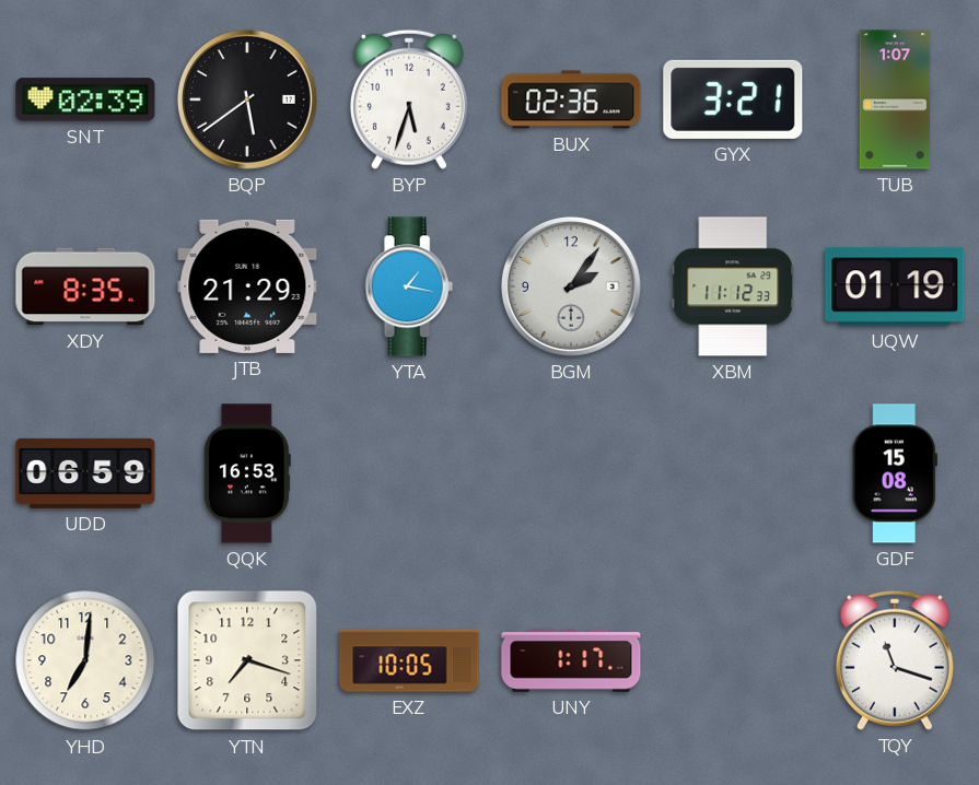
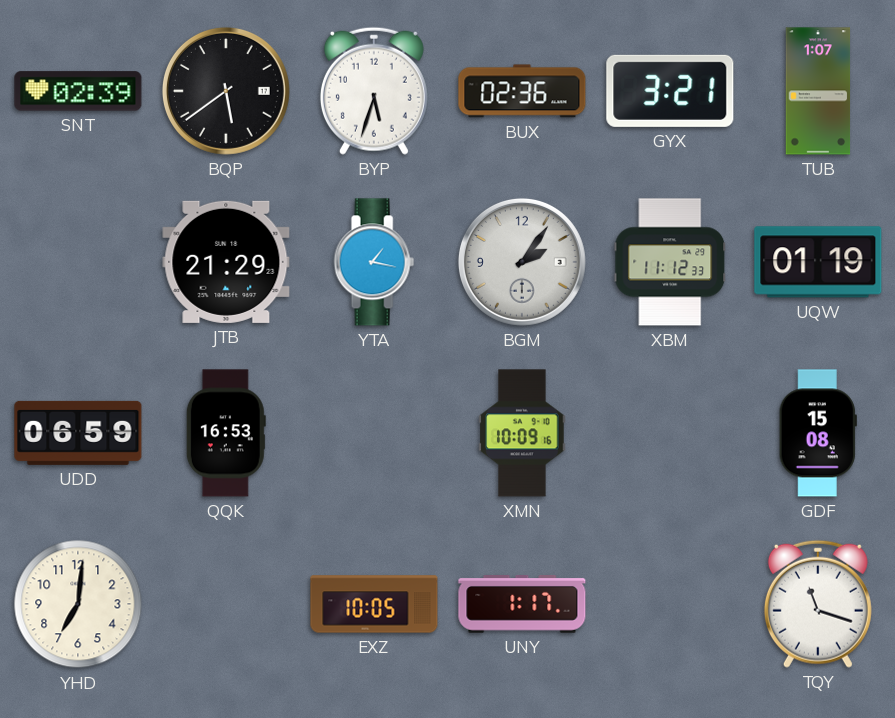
XDY: 8:35 -> none
XMN: none -> 10:09
YTN: 7:18 -> none
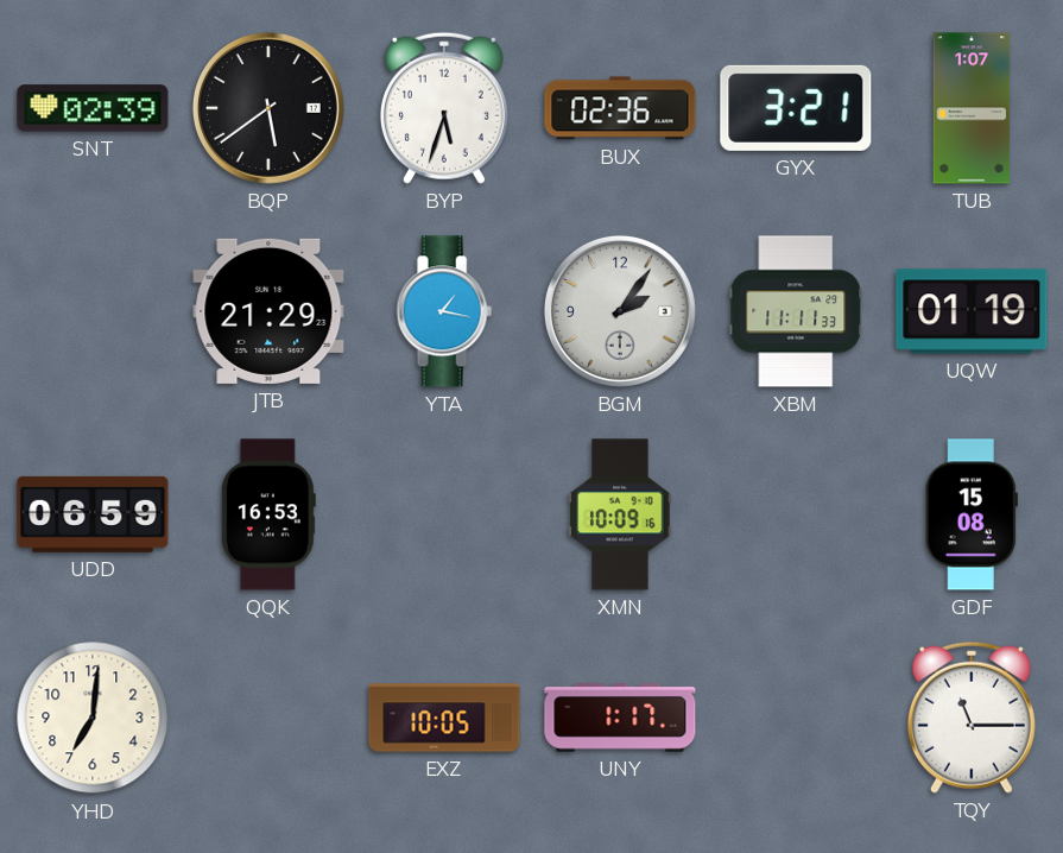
XBM: 11:12 -> 11:11
TQY: 11:18 -> 11:15
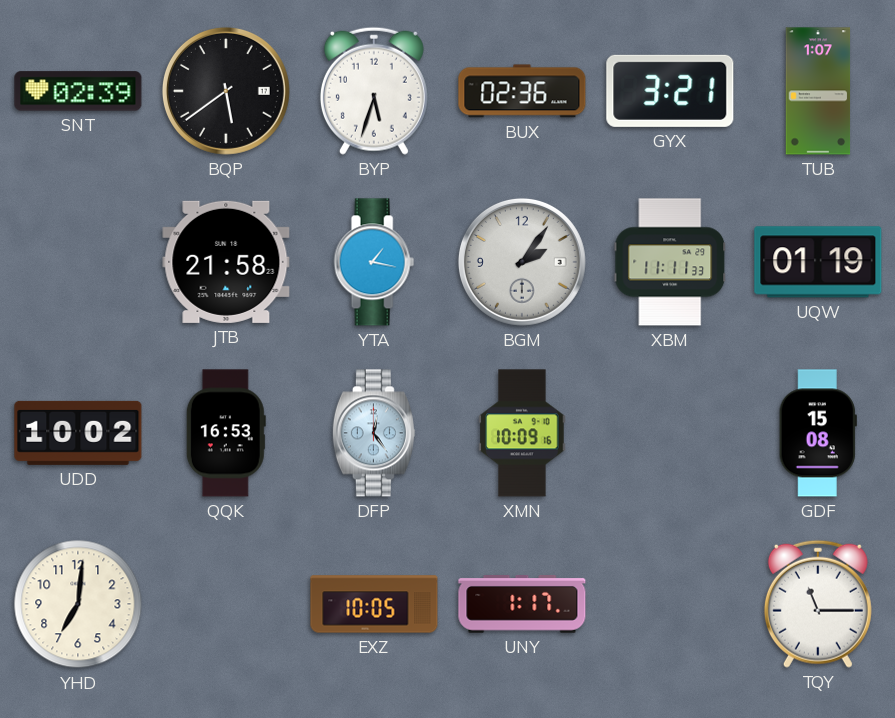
JTB: 21:29 -> 21:58
UDD: 06:59 -> 10:02
DFP: none -> 12:24
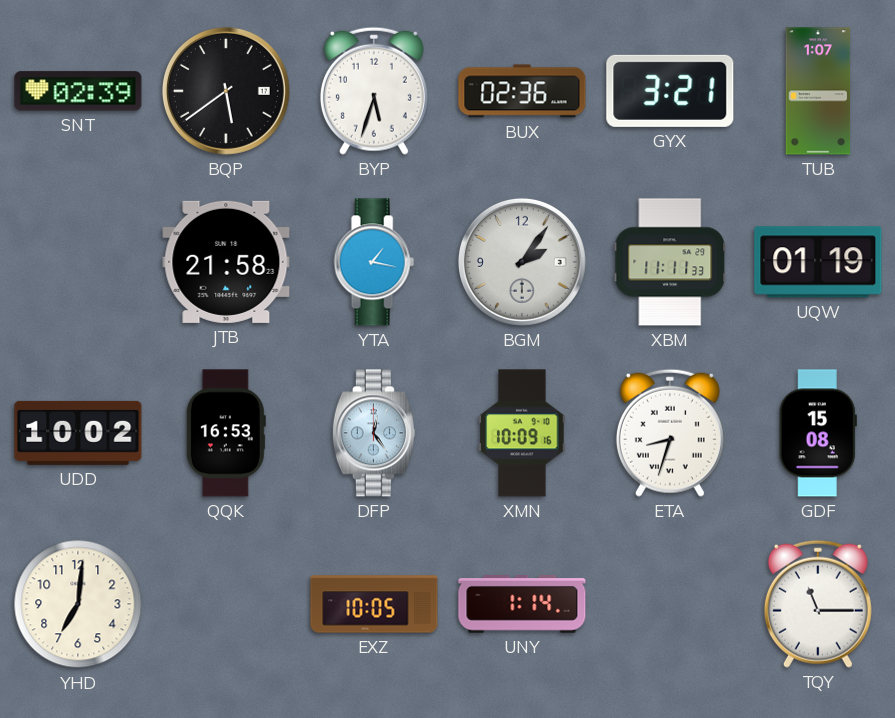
ETA: none -> 8:33
UNY: 1:17 -> 1:14
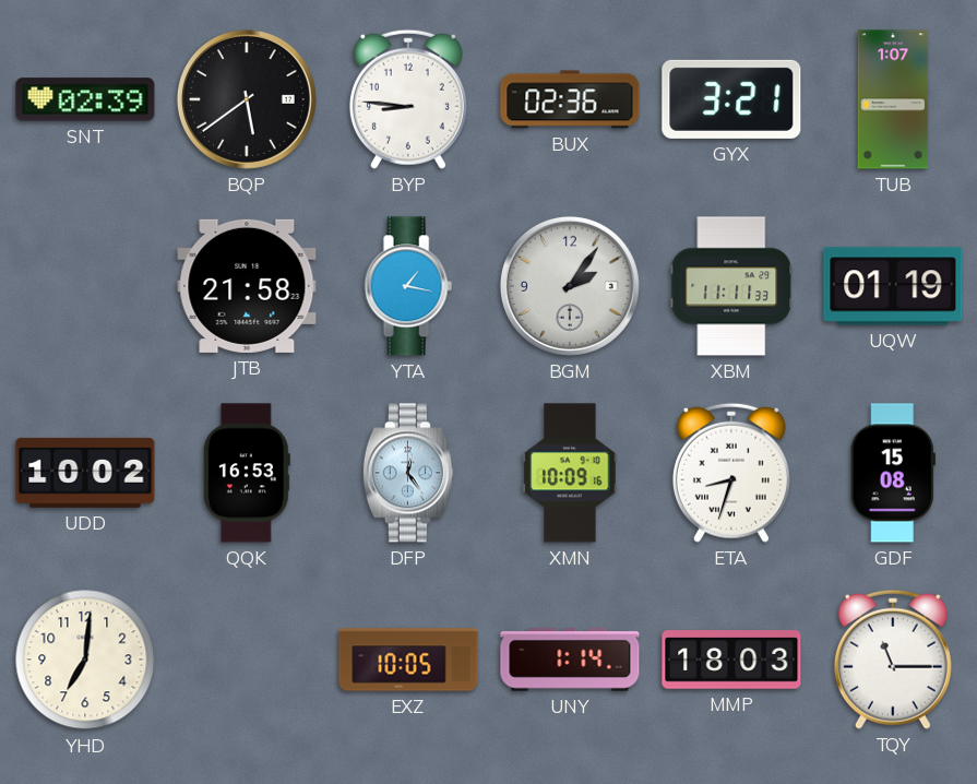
BYP: 5:33 -> 8:46
MMP: none -> 18:03
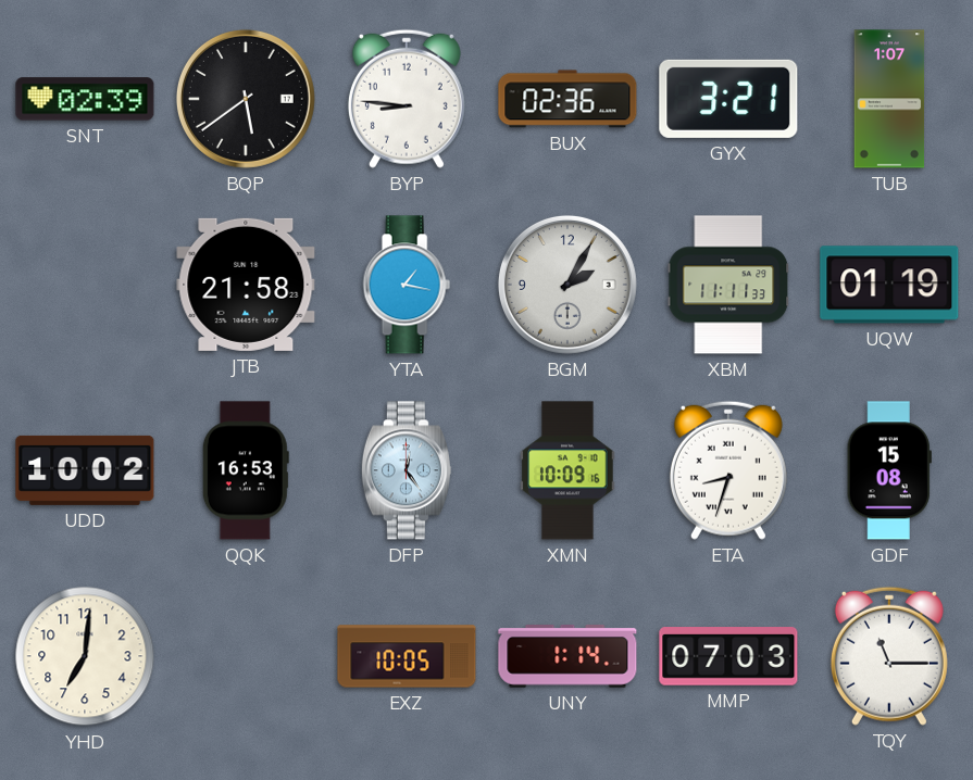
BGM: 2:06 -> 2:05
MMP: 18:03 -> 07:03
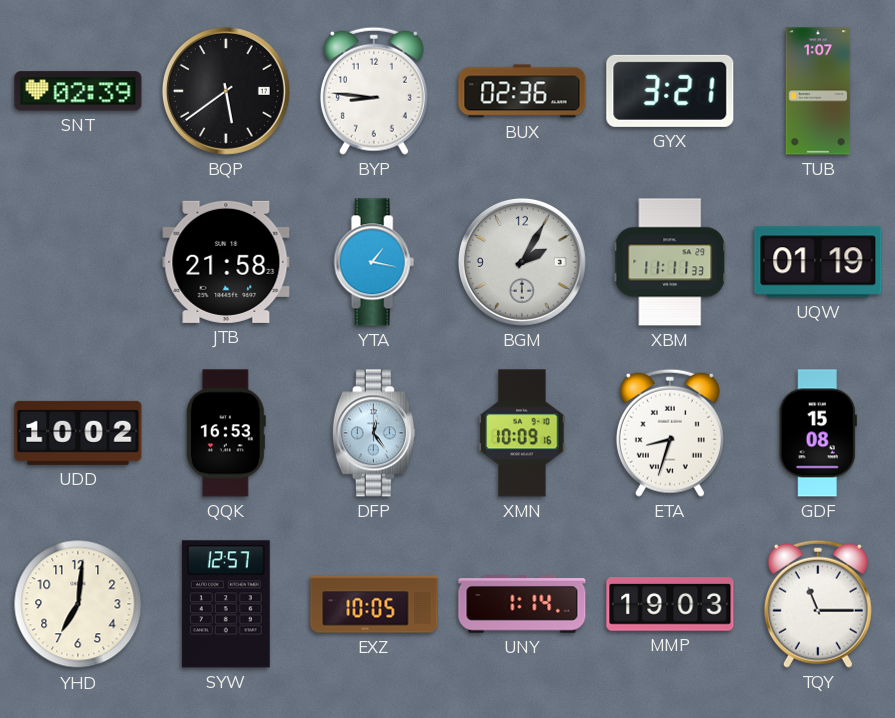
SYW: none -> 12:57
MMP: 07:03 -> 19:03
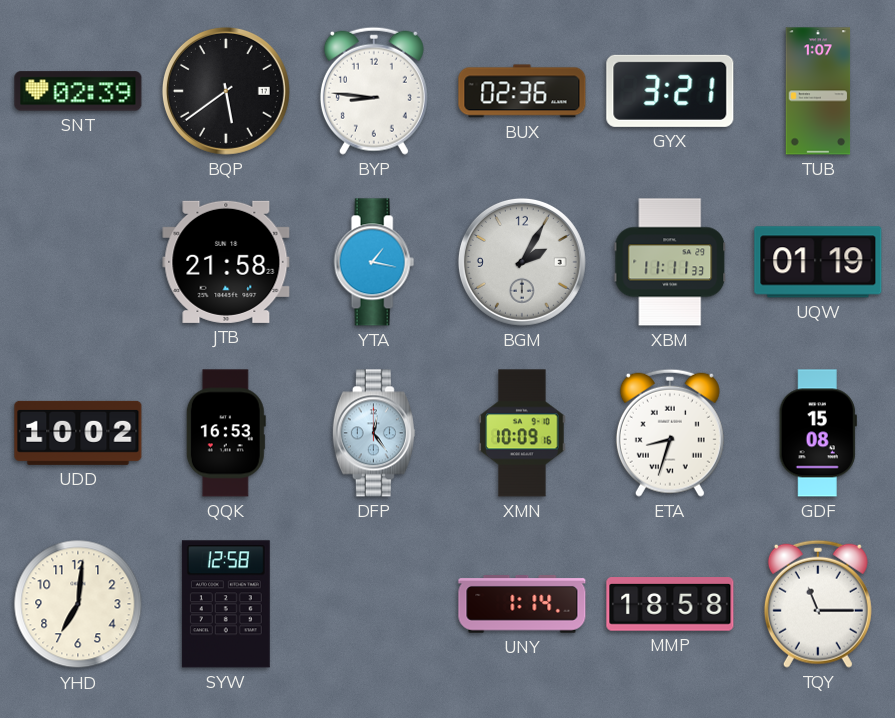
SYW: 12:57 -> 12:58
EXZ: 10:05 -> none
MMP: 19:03 -> 18:58
